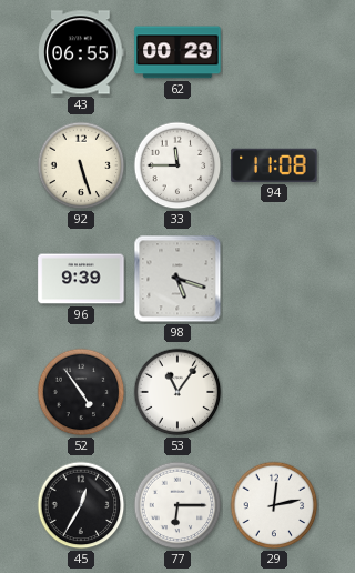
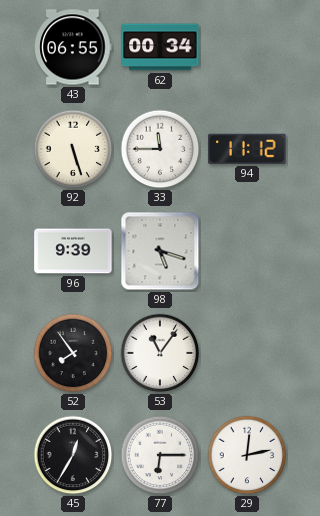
62: 00:29 -> 00:34
94: 11:08 -> 11:12
52: 4:54 -> 7:54
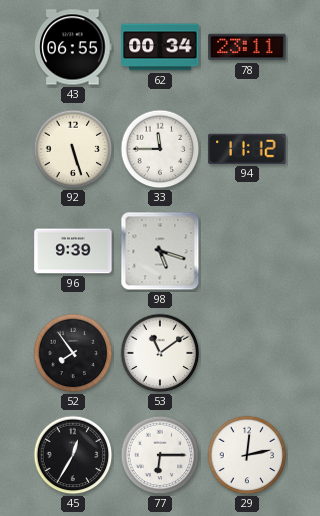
78: none -> 23:11
53: 11:06 -> 11:09
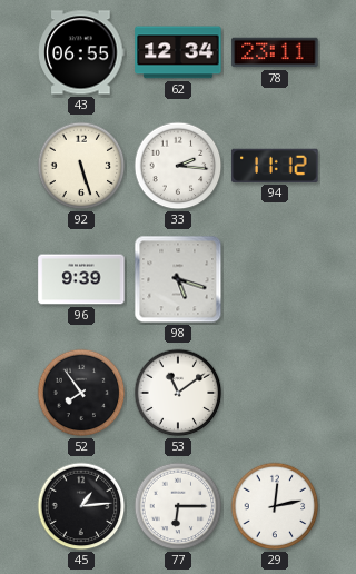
62: 00:34 -> 12:34
33: 11:45 -> 2:16
45: 12:35 -> 1:14
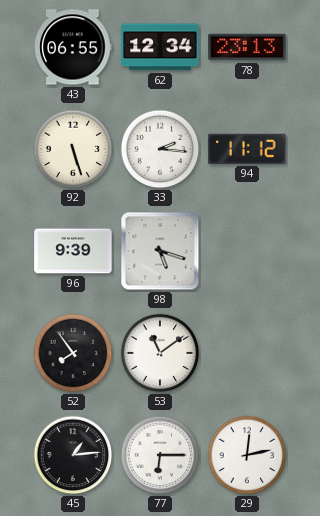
78: 23:11 -> 23:13
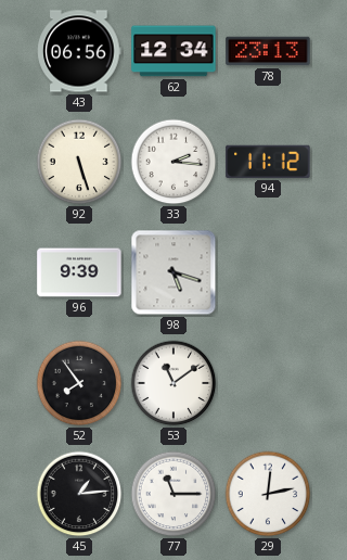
43: 06:55 -> 06:56
77: 6:15 -> 11:15
